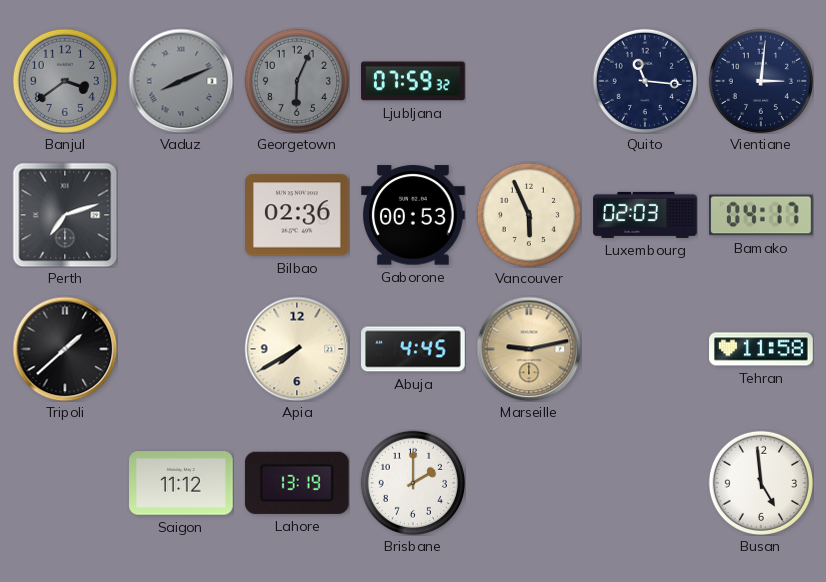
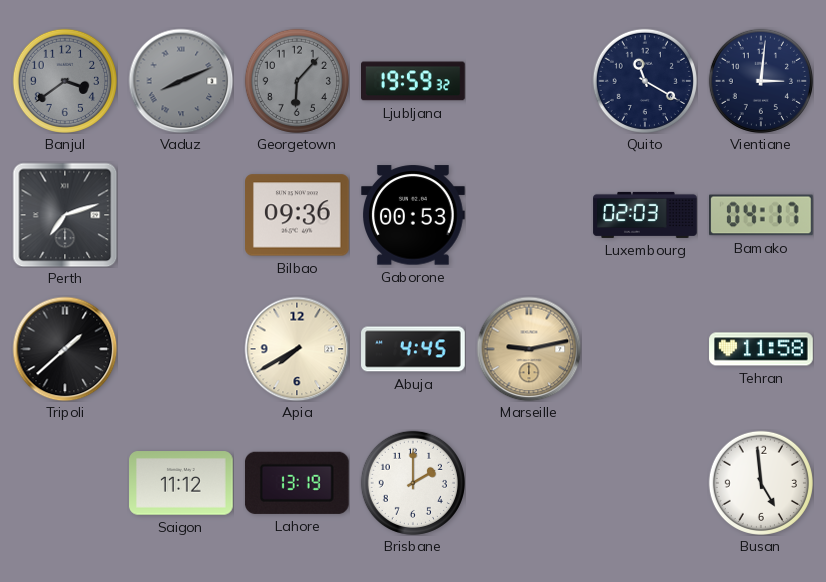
Georgetown: 6:04 -> 6:07
Ljubljana: 07:59 -> 19:59
Quito: 11:16 -> 11:20
Bilbao: 02:36 -> 09:36
Vancouver: 5:56 -> none
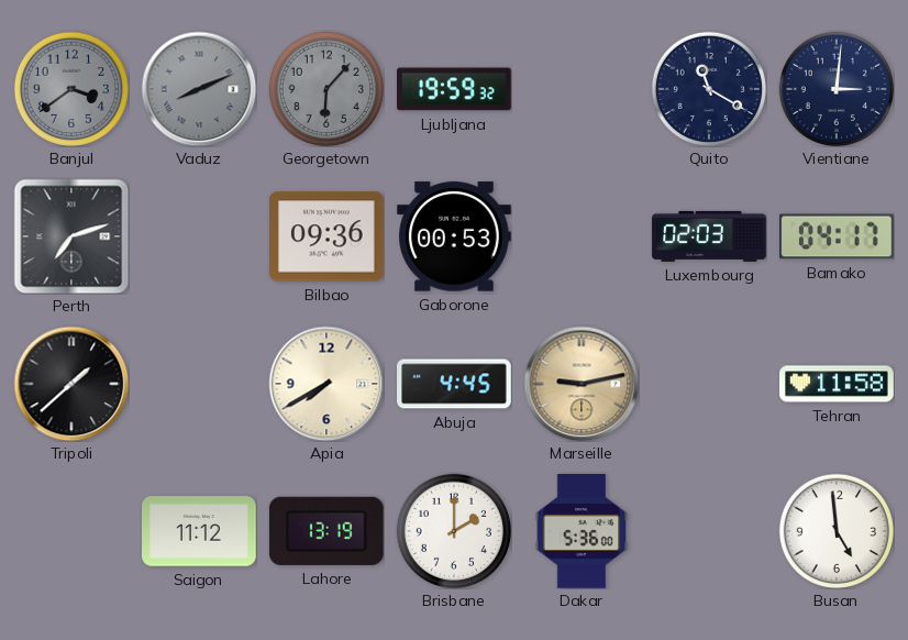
Dakar: none -> 5:36
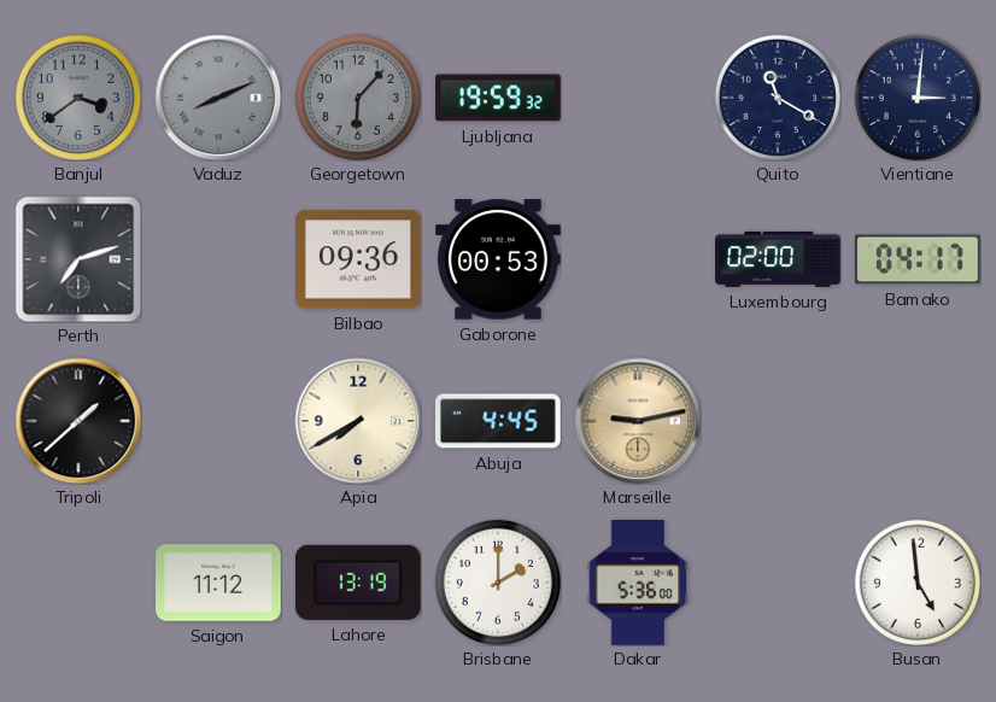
Luxembourg: 02:03 -> 02:00
Tehran: 11:58 -> none
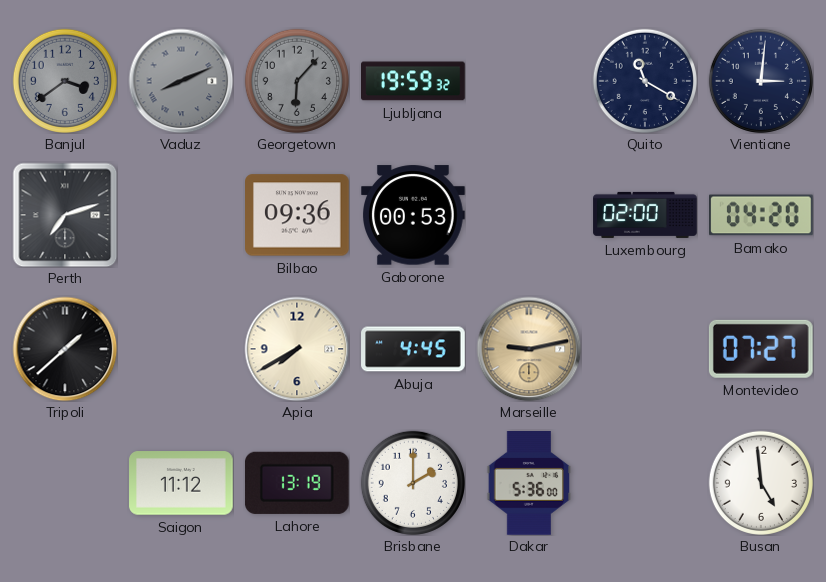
Bamako: 04:17 -> 04:20
Montevideo: none -> 07:27
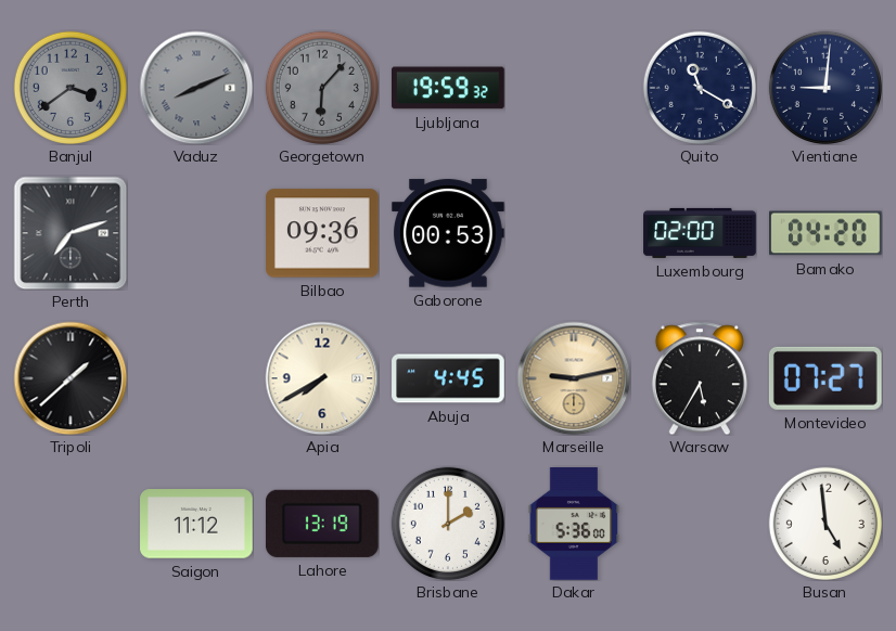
Vientiane: 3:01 -> 9:01
Warsaw: none -> 5:35
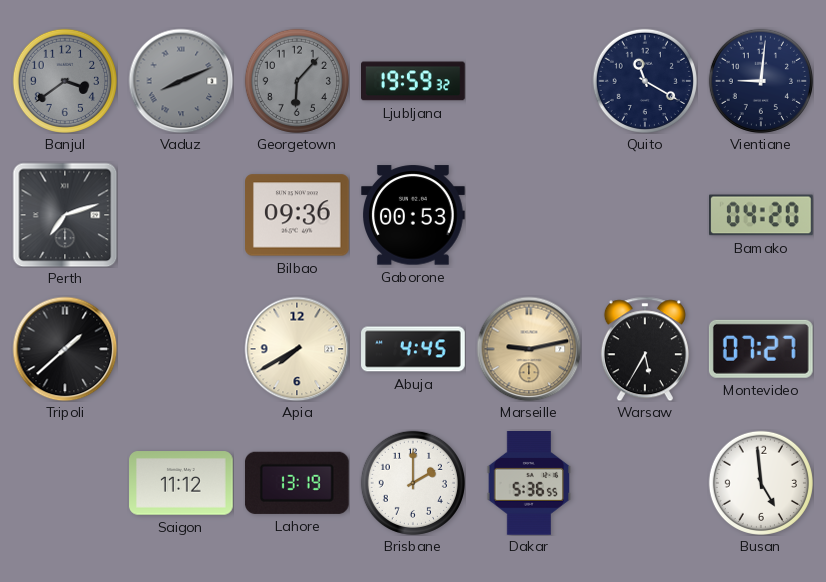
Luxembourg: 02:00 -> none
Dakar: 5:36:00 -> 5:36:55
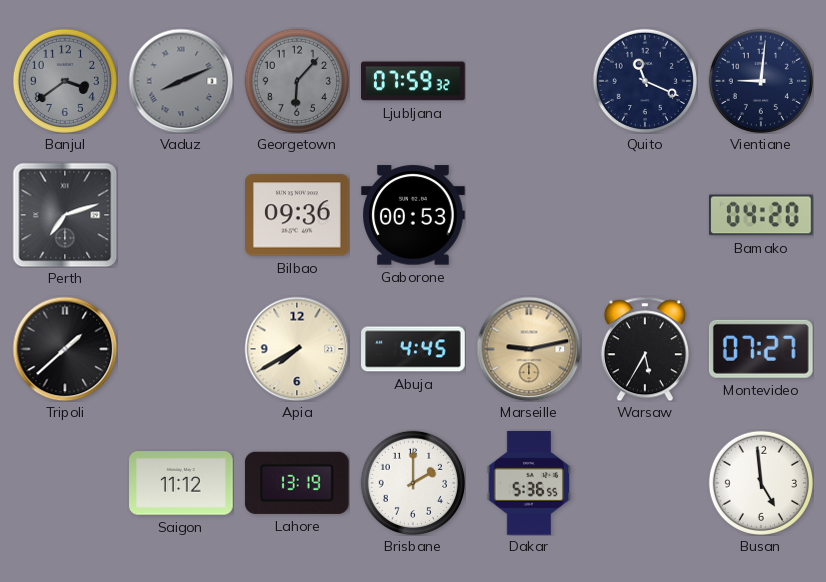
Ljubljana: 19:59 -> 07:59
Quito: 11:20 -> 11:19
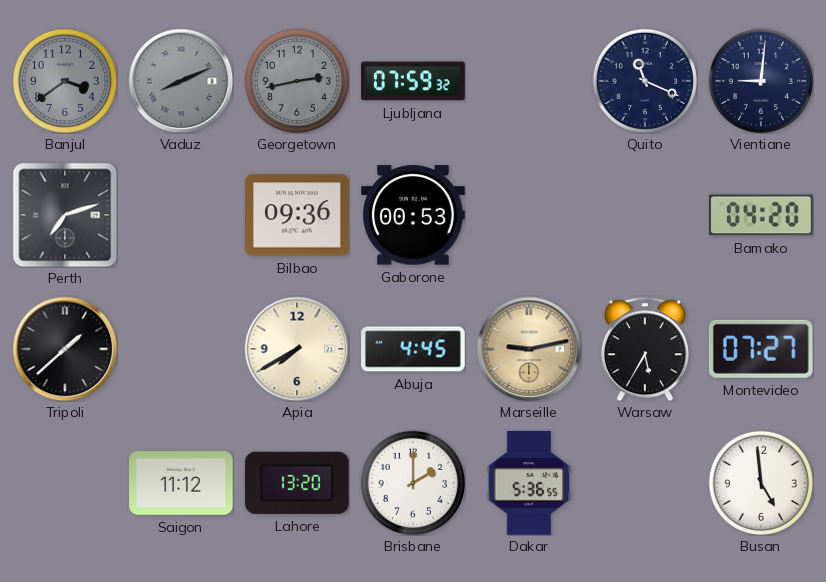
Georgetown: 6:07 -> 2:43
Lahore: 13:19 -> 13:20
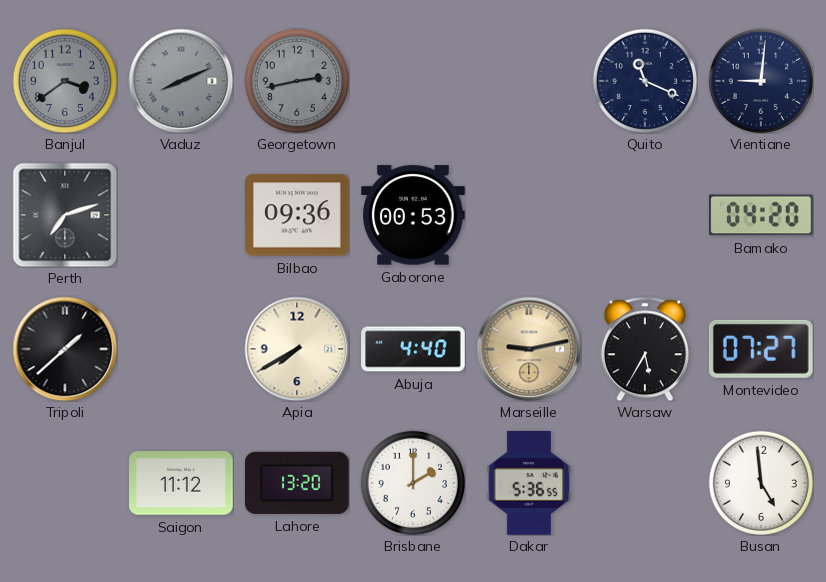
Ljubljana: 07:59 -> none
Abuja: 4:45 -> 4:40
